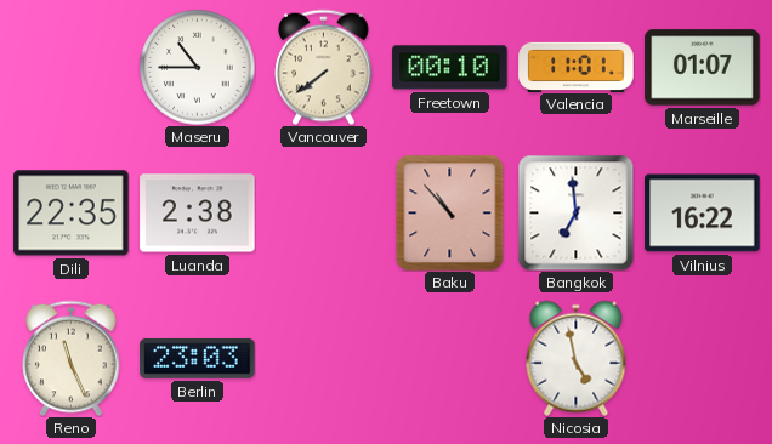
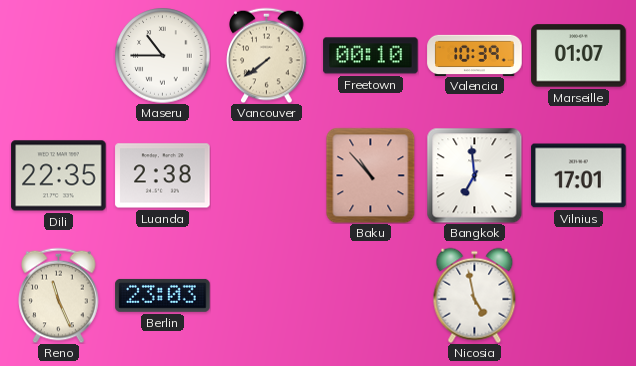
Valencia: 11:01 -> 10:39
Vilnius: 16:22 -> 17:01
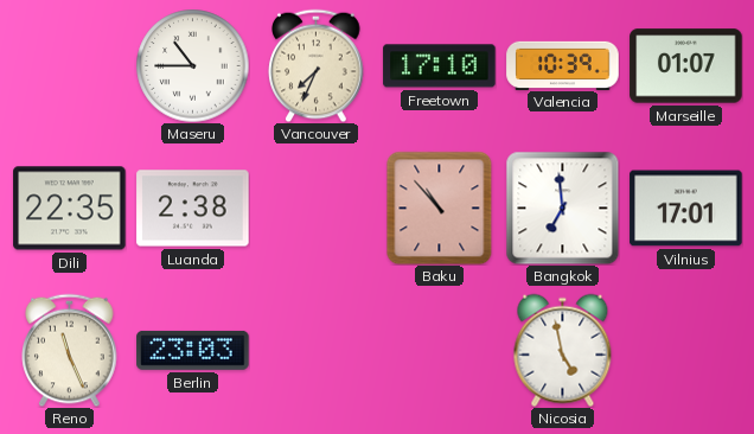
Vancouver: 7:39 -> 7:34
Freetown: 00:10 -> 17:10
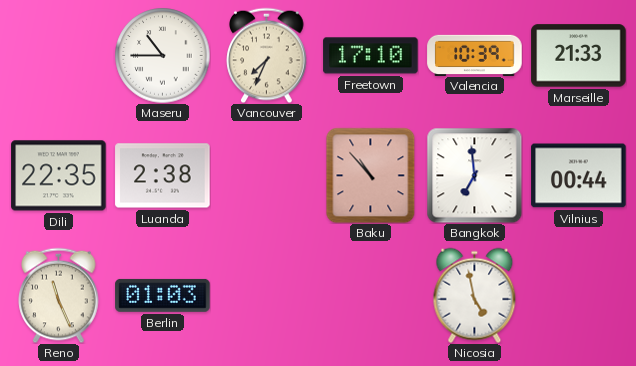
Marseille: 01:07 -> 21:33
Vilnius: 17:01 -> 00:44
Berlin: 23:03 -> 01:03
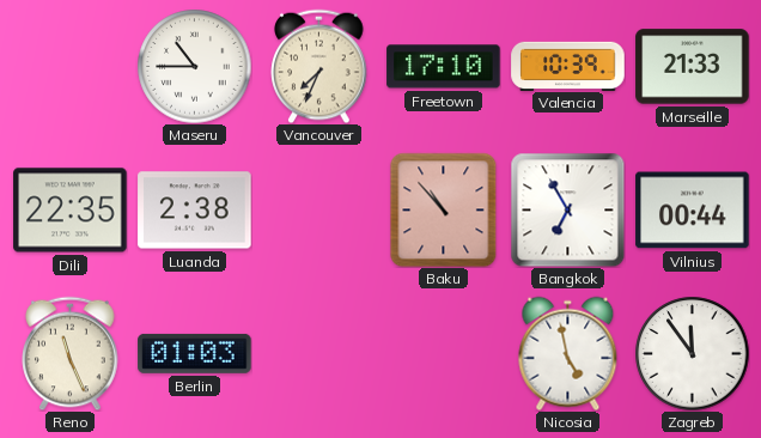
Bangkok: 6:59 -> 6:55
Zagreb: none -> 11:54
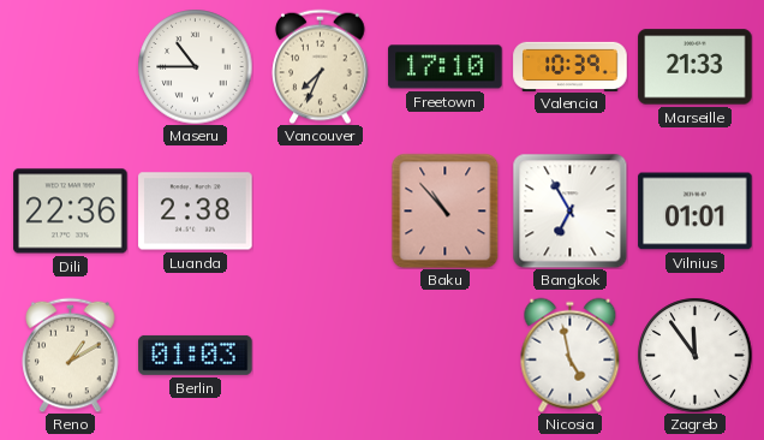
Dili: 22:35 -> 22:36
Vilnius: 00:44 -> 01:01
Reno: 11:26 -> 1:10
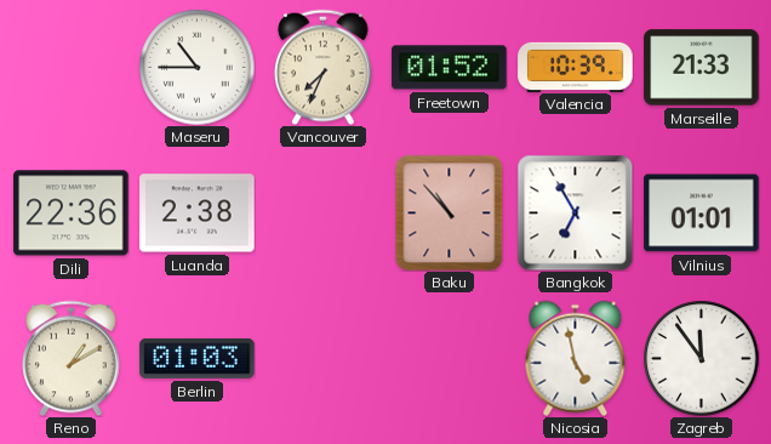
Freetown: 17:10 -> 01:52
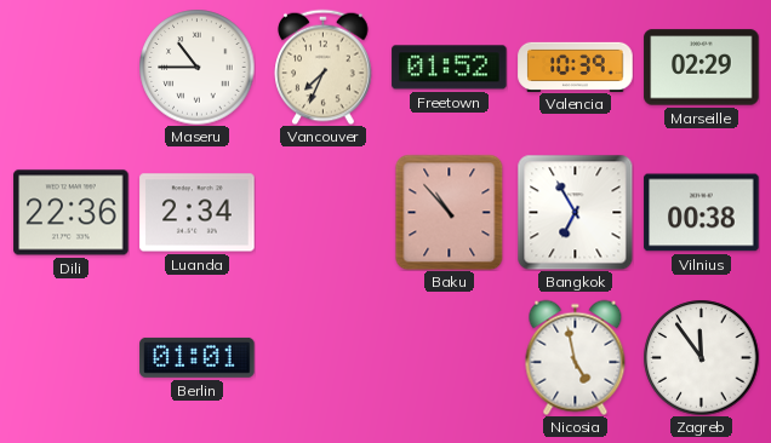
Marseille: 21:33 -> 02:29
Luanda: 2:38 -> 2:34
Vilnius: 01:01 -> 00:38
Reno: 1:10 -> none
Berlin: 01:03 -> 01:01
